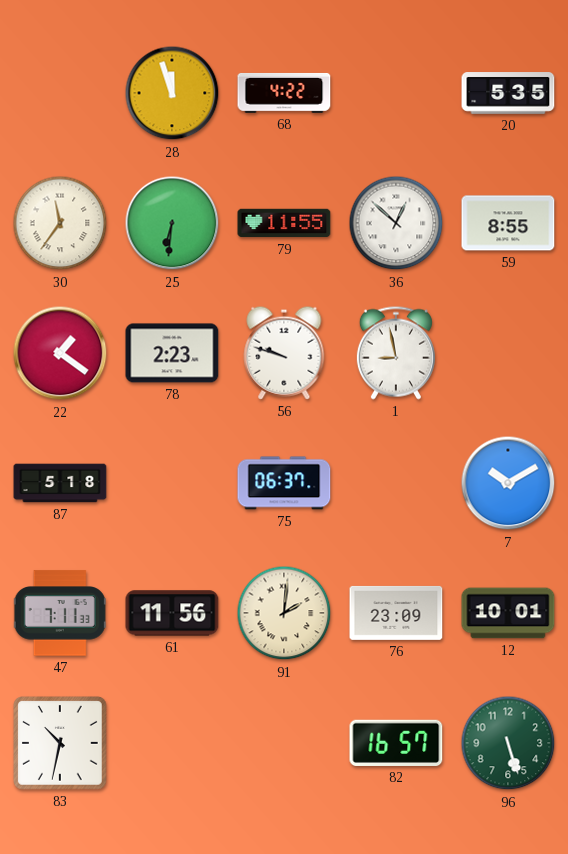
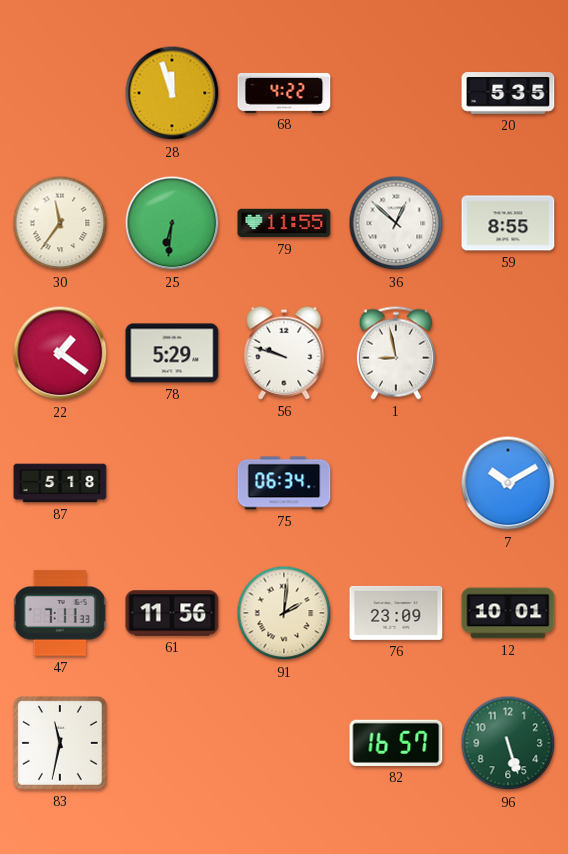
78: 2:23 -> 5:29
75: 06:37 -> 06:34
83: 10:32 -> 11:32
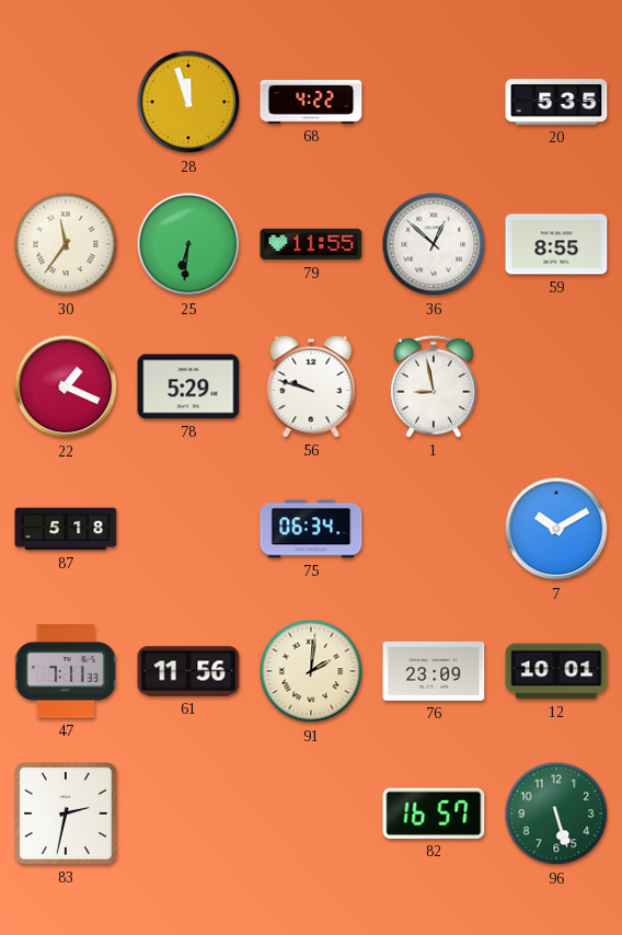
22: 1:21 -> 1:19
83: 11:32 -> 2:32
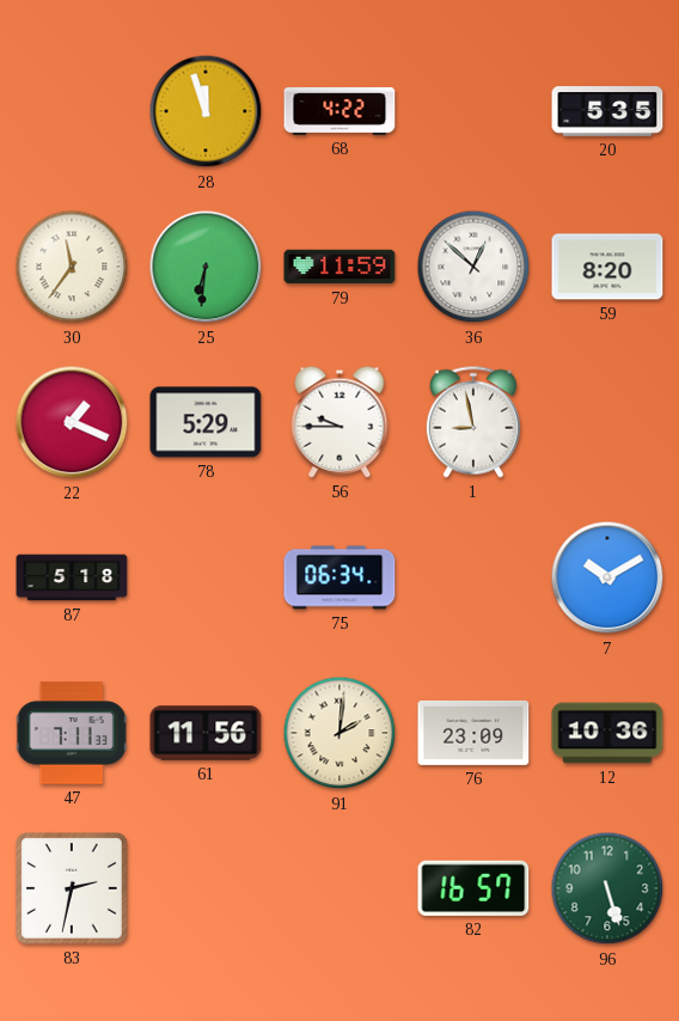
79: 11:55 -> 11:59
59: 8:55 -> 8:20
56: 9:48 -> 9:45
12: 10:01 -> 10:36
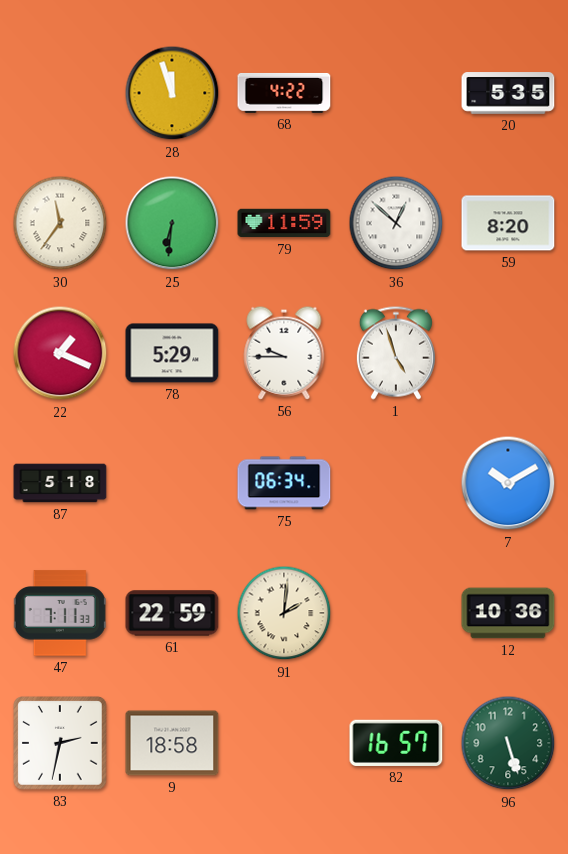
1: 8:58 -> 4:57
61: 11:56 -> 22:59
76: 23:09 -> none
9: none -> 18:58
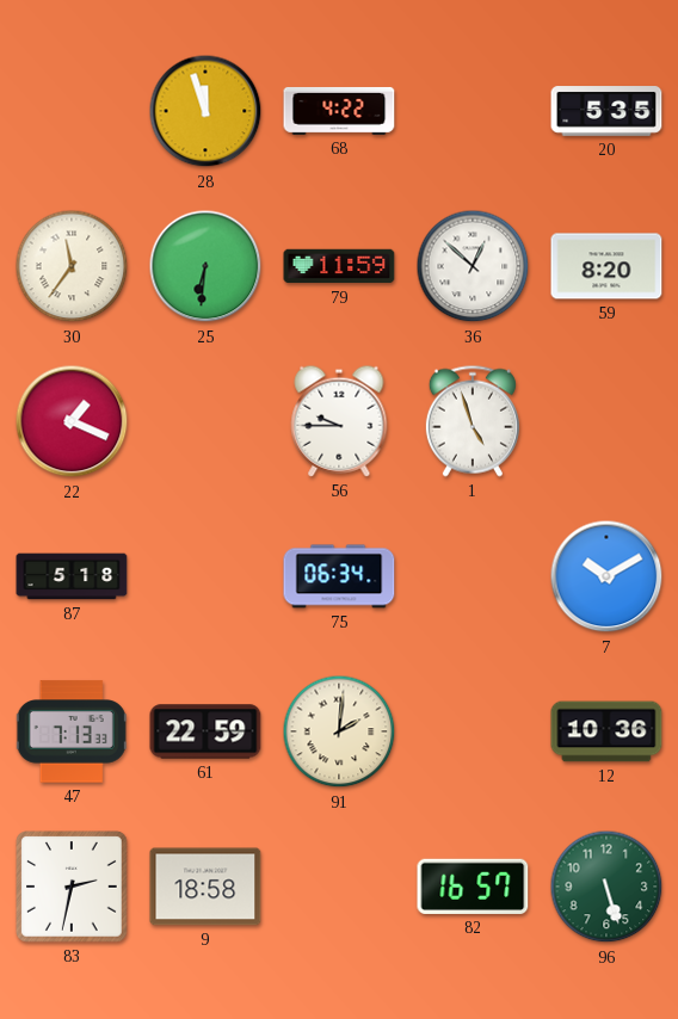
78: 5:29 -> none
47: 7:11 -> 7:13
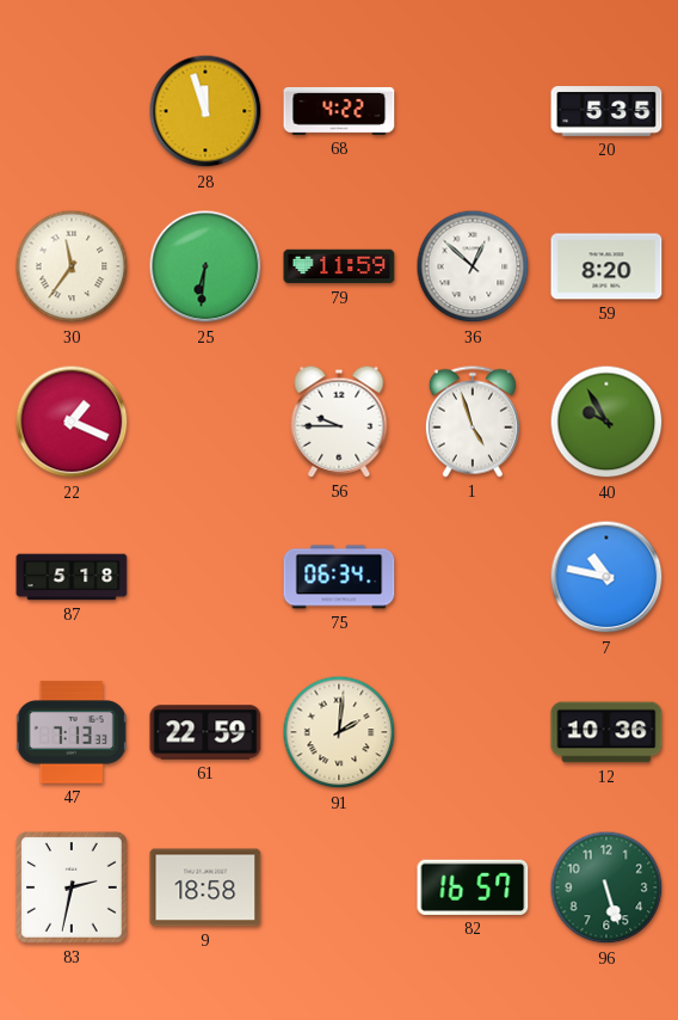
40: none -> 9:55
7: 10:10 -> 10:47
